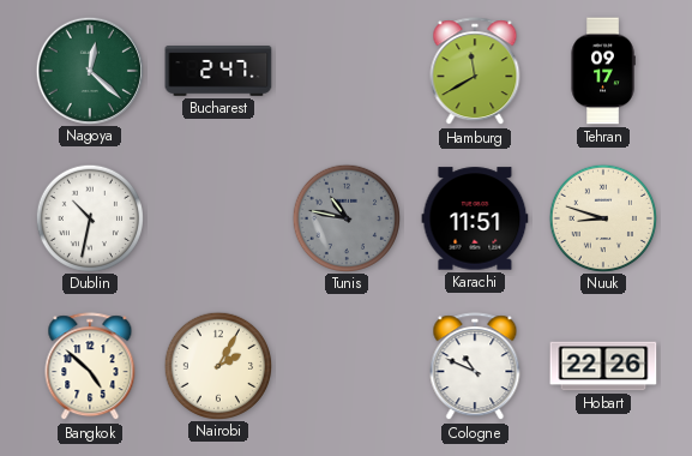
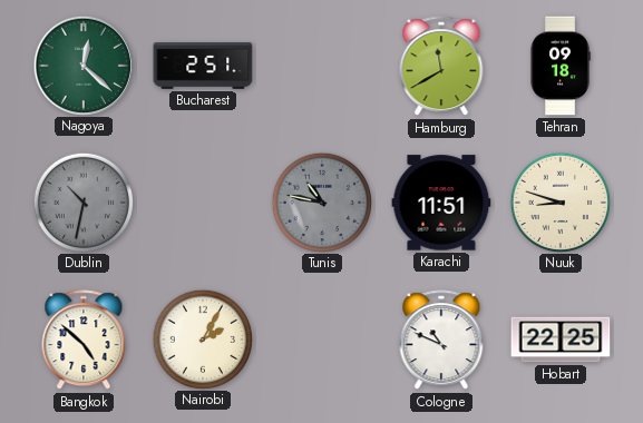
Bucharest: 2:47 -> 2:51
Tehran: 09:17 -> 09:18
Dublin dial: white -> grey
Hobart: 22:26 -> 22:25
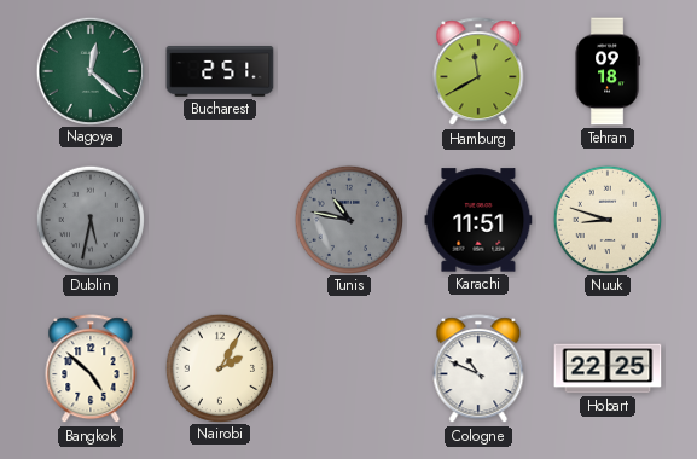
Dublin: 10:32 -> 5:32
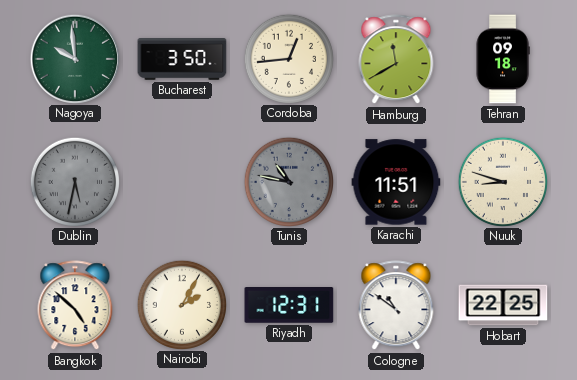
Nagoya: 12:22 -> 9:59
Bucharest: 2:51 -> 3:50
Cordoba: none -> 12:44
Riyadh: none -> 12:31
Cologne: 10:49 -> 10:51
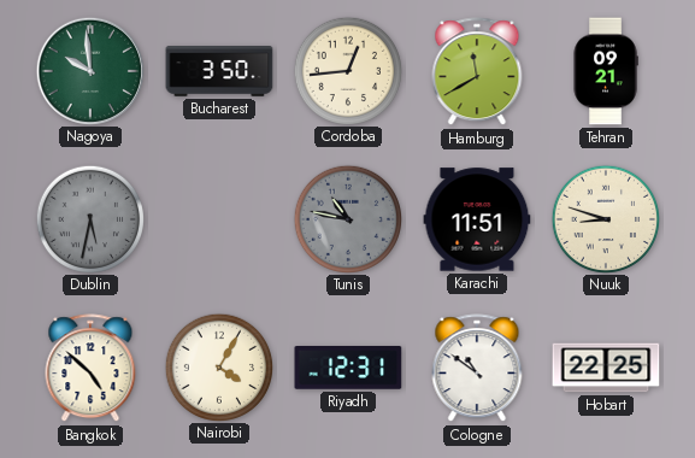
Tehran: 09:18 -> 09:21
Nairobi: 2:05 -> 4:05
